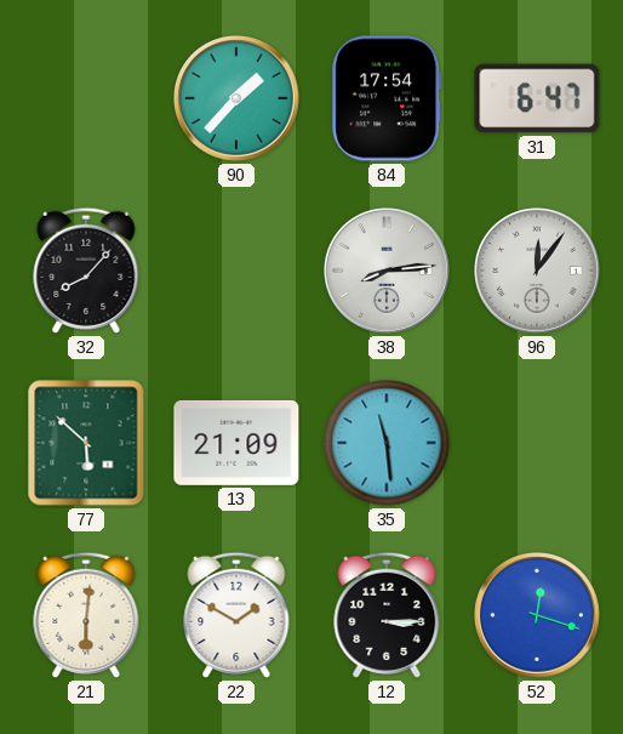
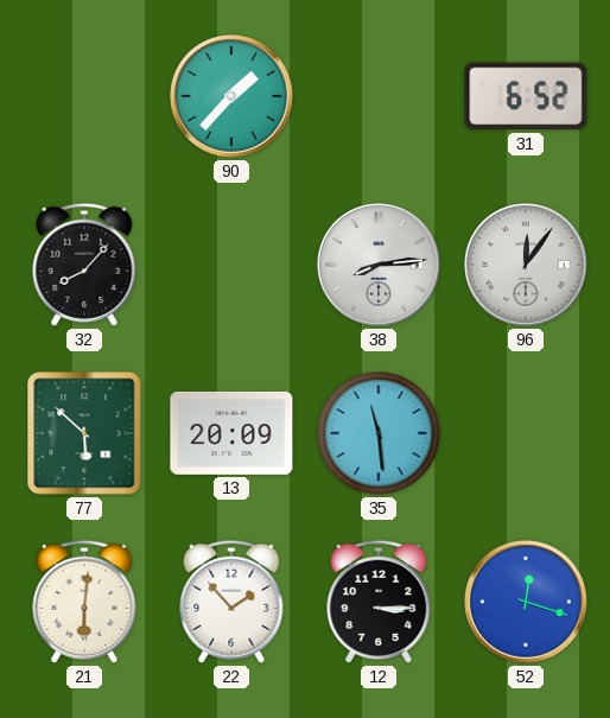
84: 17:54 -> none
31: 6:47 -> 6:52
13: 21:09 -> 20:09
22: 1:50 -> 1:53
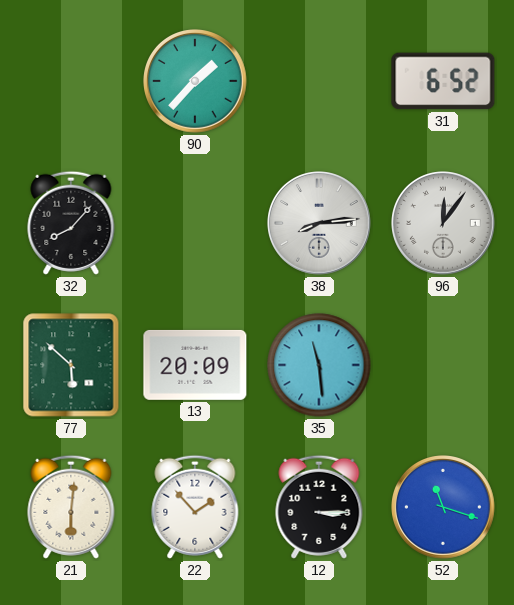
52: 12:18 -> 11:18
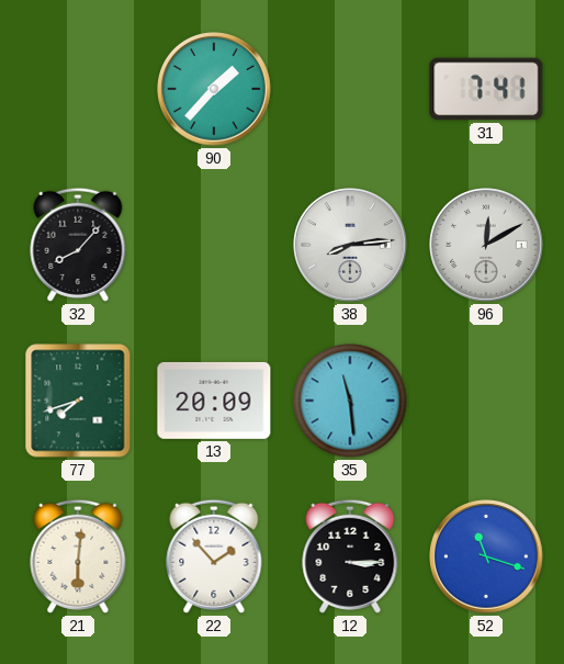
31: 6:52 -> 7:41
96: 12:06 -> 12:10
77: 5:52 -> 7:42
